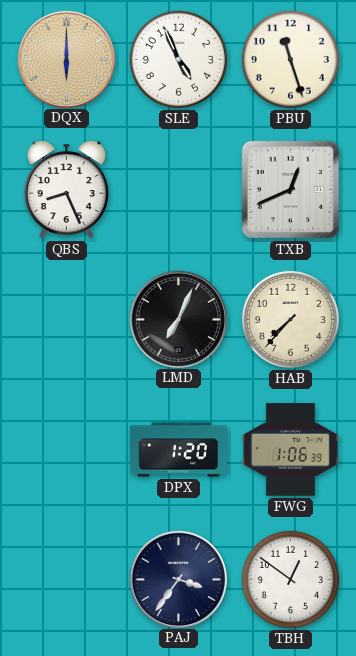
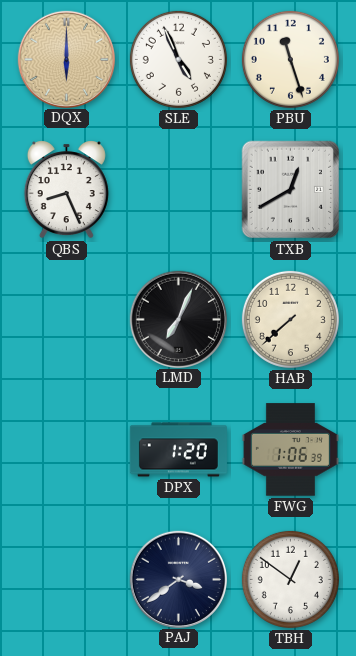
TXB: 12:41 -> 12:40
HAB: 7:37 -> 7:38
PAJ: 3:36 -> 3:39
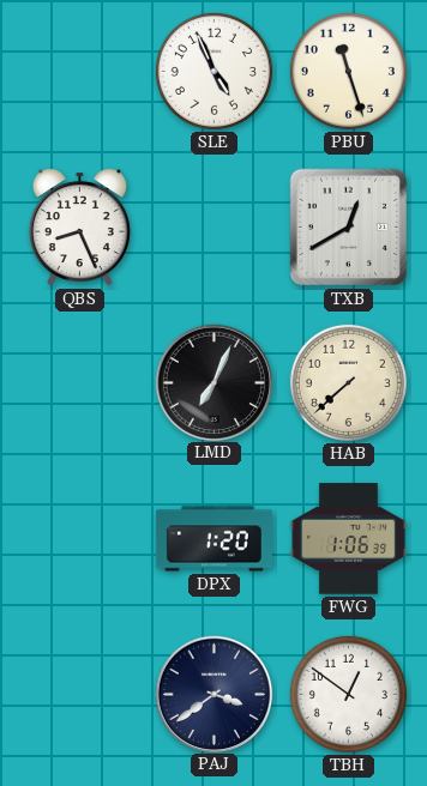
DQX: 6:00 -> none
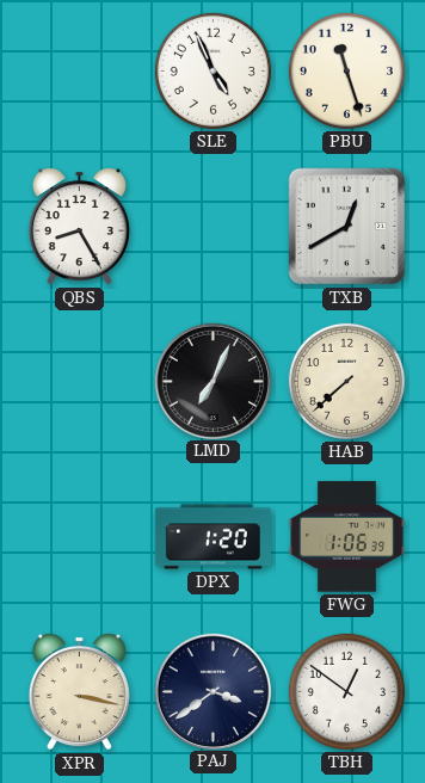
QBS: 8:26 -> 8:25
XPR: none -> 3:17
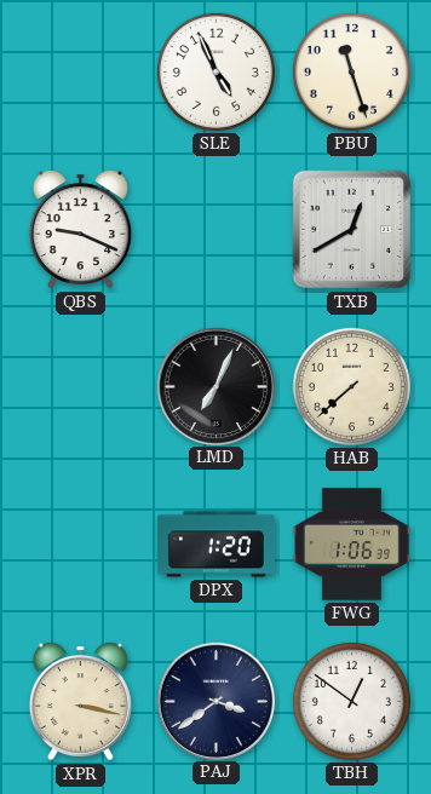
QBS: 8:25 -> 9:19
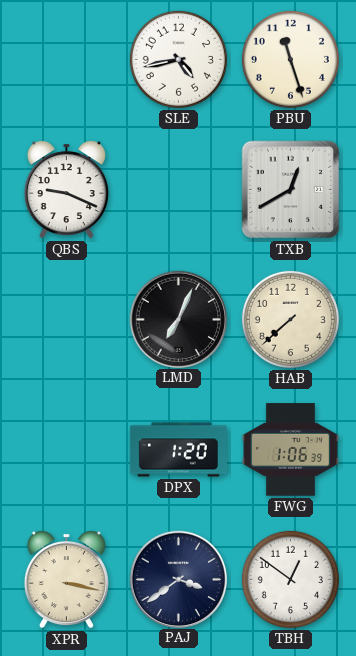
SLE: 4:56 -> 4:43
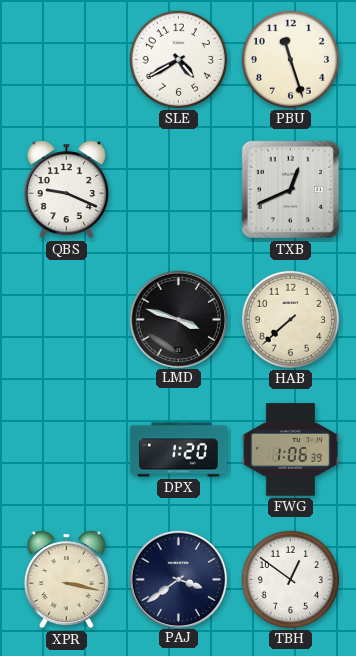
SLE: 4:43 -> 4:40
TXB: 12:40 -> 12:41
LMD: 7:04 -> 3:48
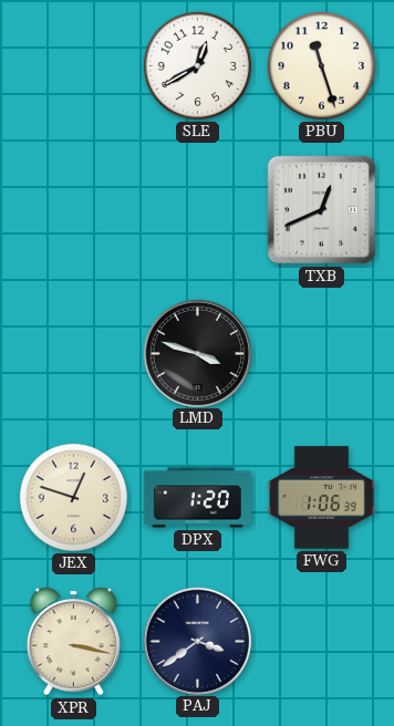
SLE: 4:40 -> 12:40
QBS: 9:19 -> none
HAB: 7:38 -> none
JEX: none -> 12:48
TBH: 12:51 -> none
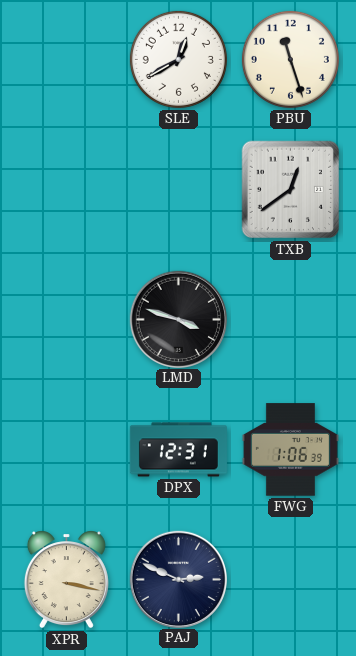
TXB: 12:41 -> 12:39
JEX: 12:48 -> none
DPX: 1:20 -> 12:31
PAJ: 3:39 -> 2:49
